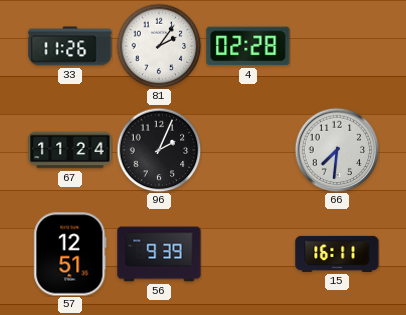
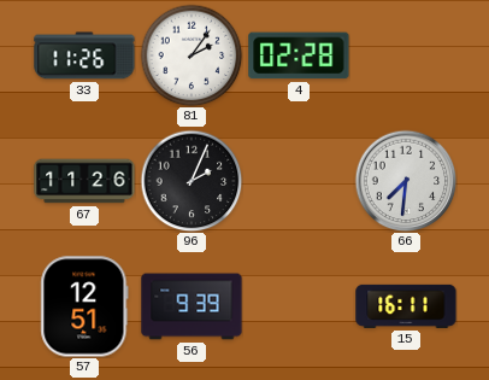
67: 11:24 -> 11:26
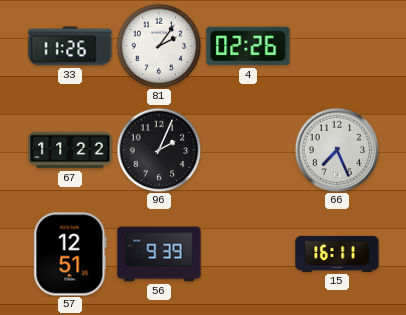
4: 02:28 -> 02:26
67: 11:26 -> 11:22
66: 7:31 -> 7:26
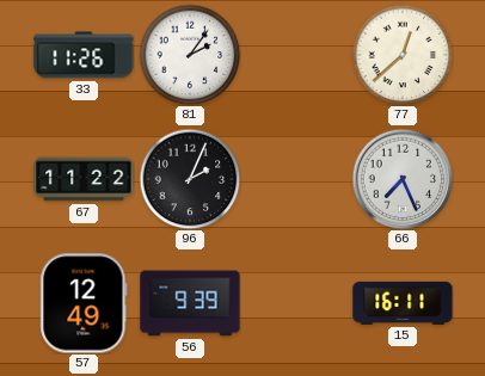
4: 02:26 -> none
77: none -> 12:38
57: 12:51 -> 12:49
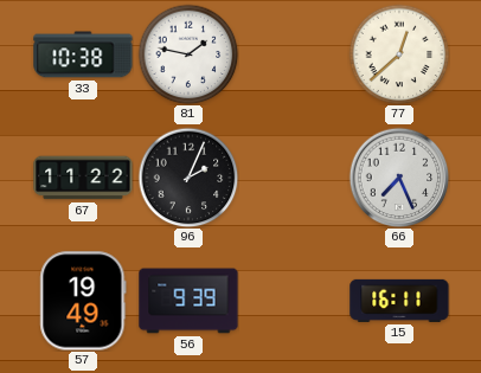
33: 11:26 -> 10:38
81: 2:06 -> 1:47
57: 12:49 -> 19:49
